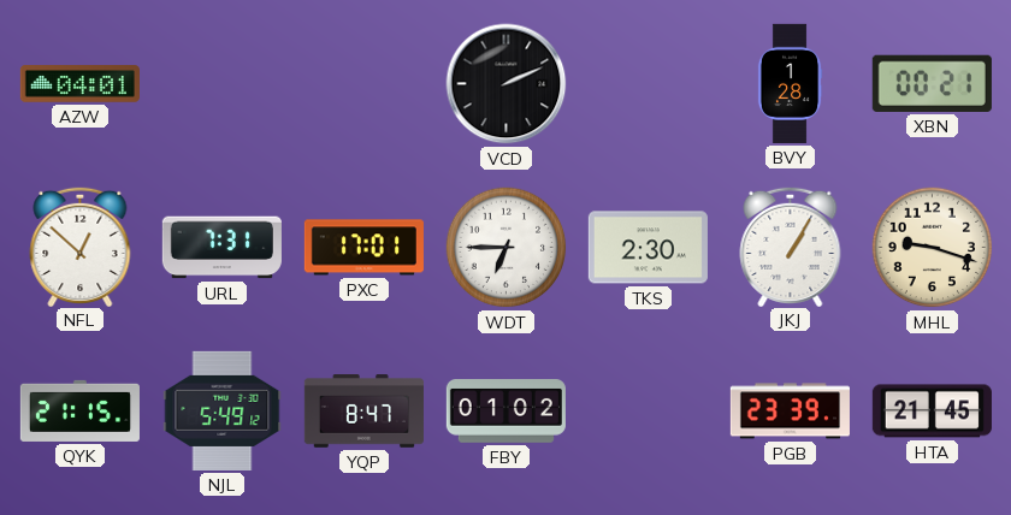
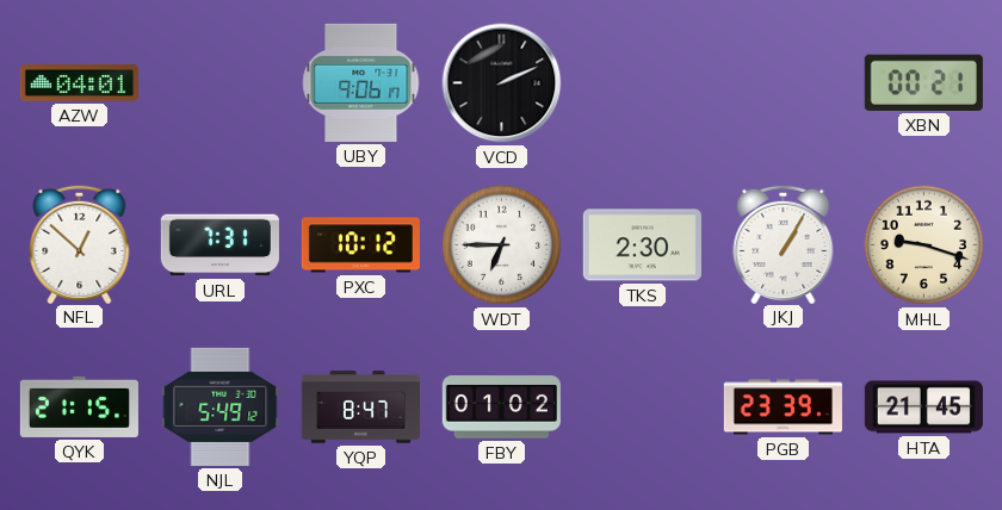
UBY: none -> 9:06
BVY: 1:28 -> none
PXC: 17:01 -> 10:12
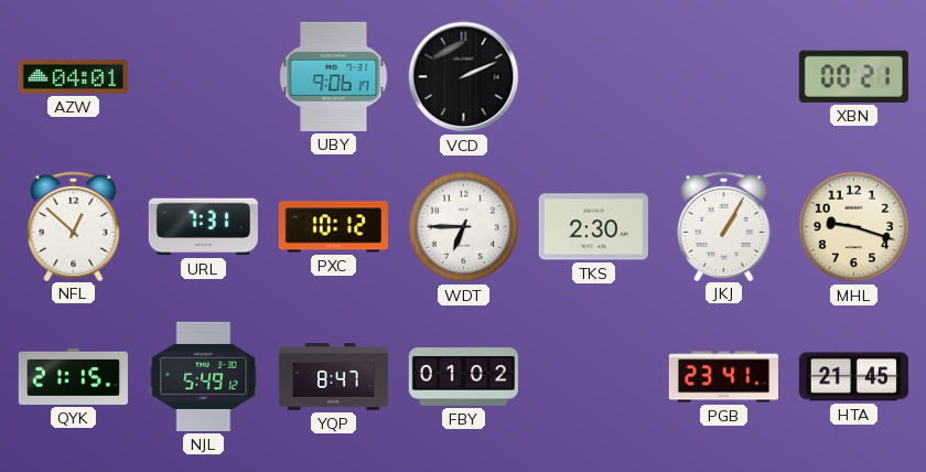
PGB: 23:39 -> 23:41
